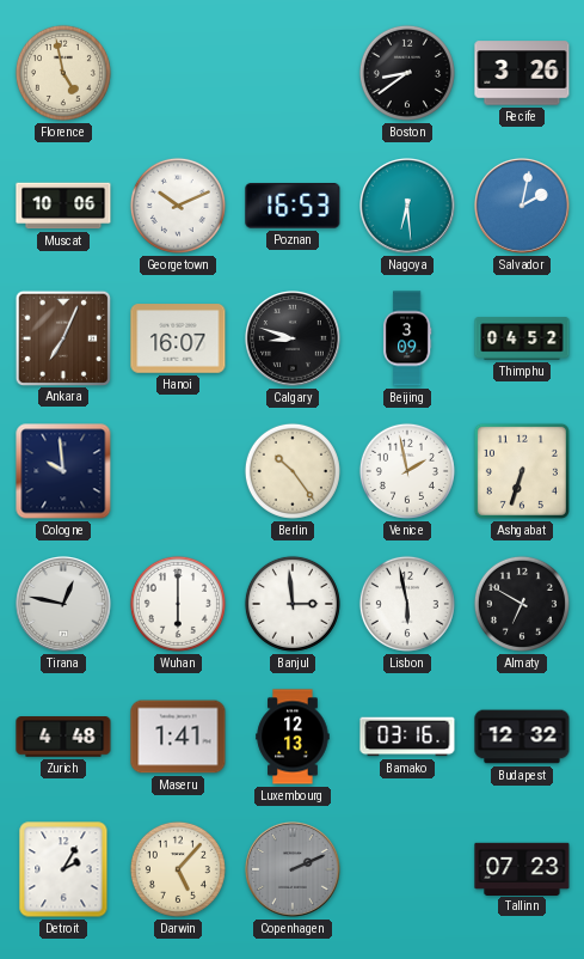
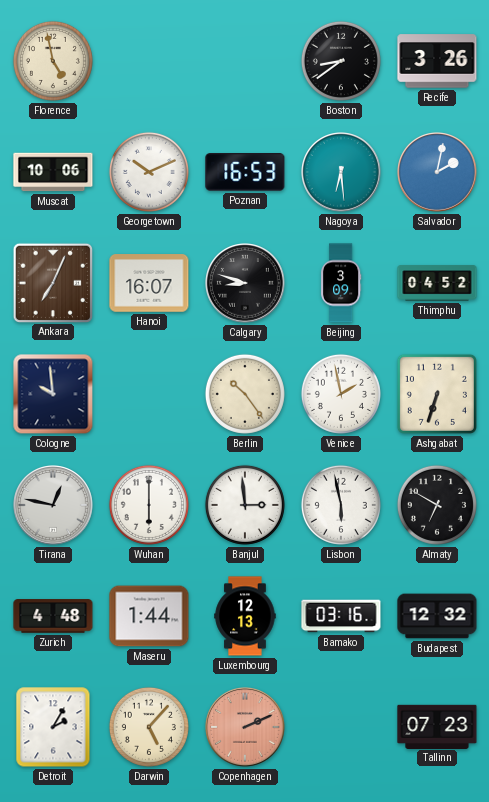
Maseru: 1:41 -> 1:44
Copenhagen dial: grey -> salmon
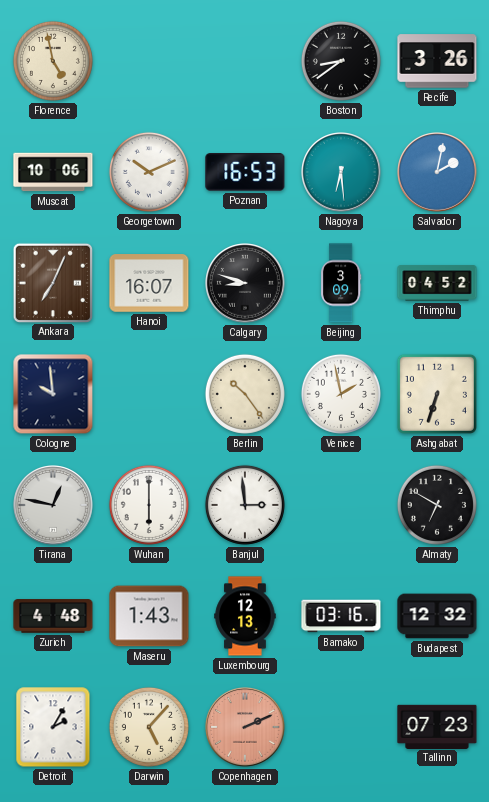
Lisbon: 5:58 -> none
Maseru: 1:44 -> 1:43
